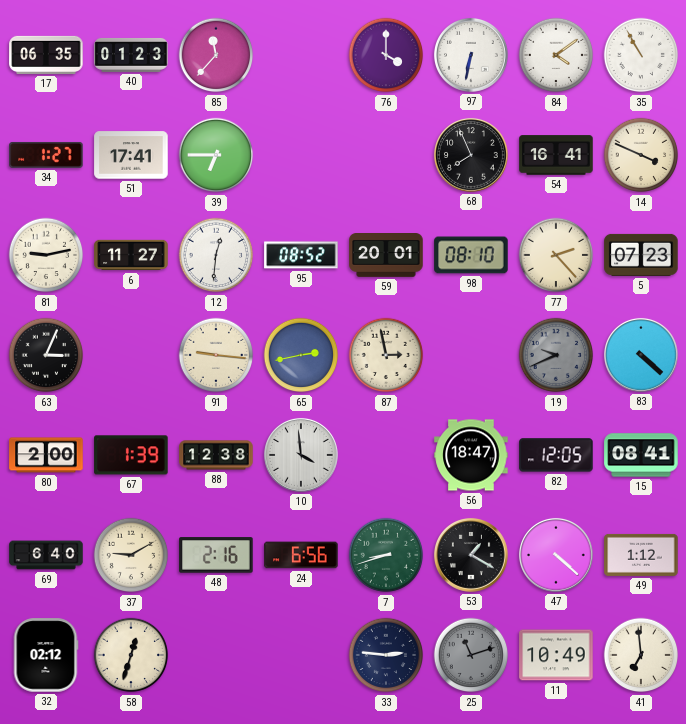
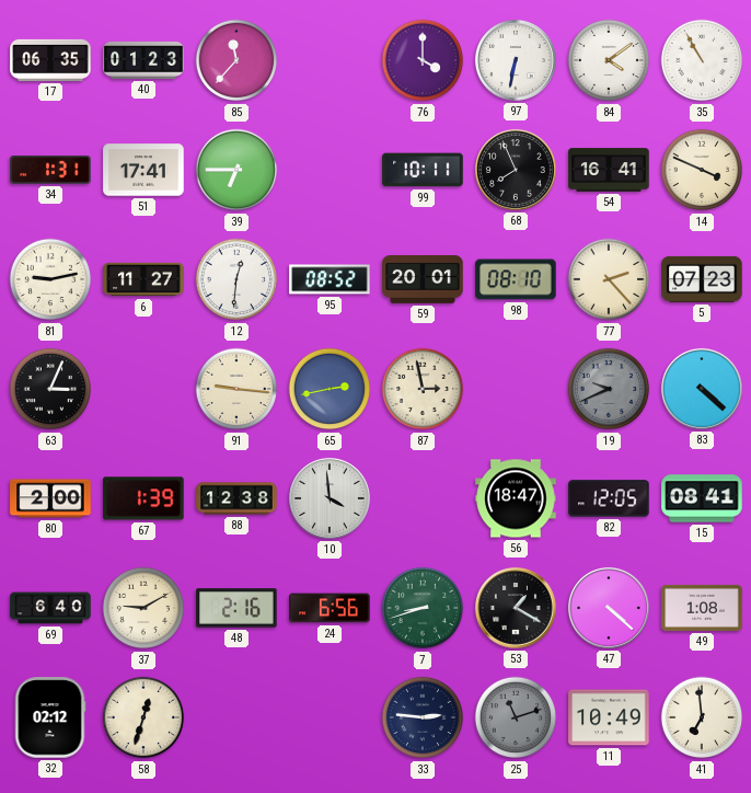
34: 1:27 -> 1:31
99: none -> 10:11
49: 1:12 -> 1:08
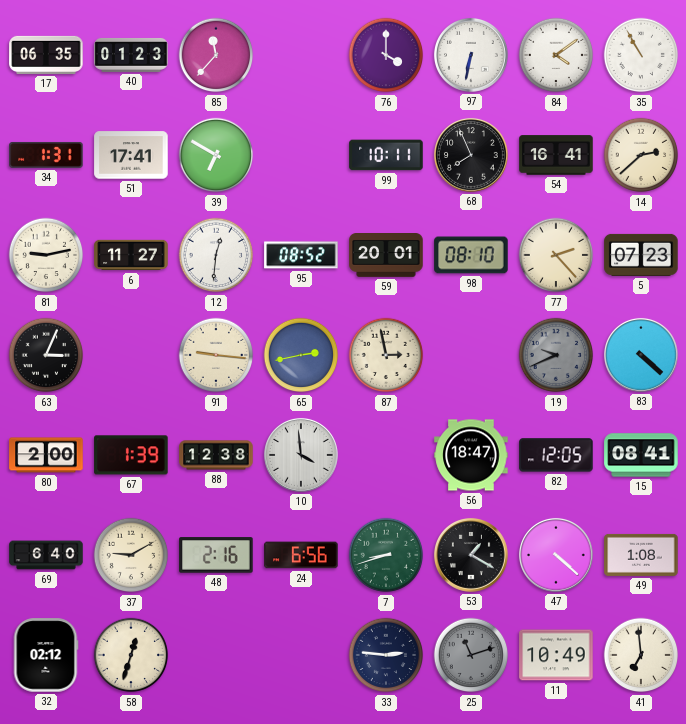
39: 6:45 -> 6:50
14: 3:49 -> 2:38
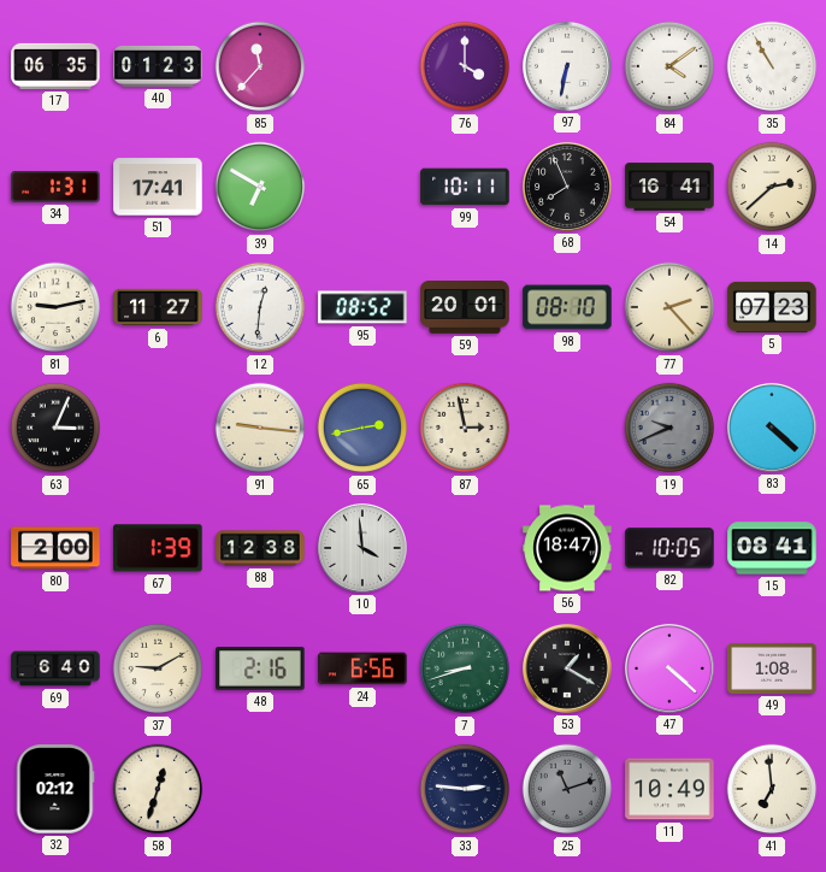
82: 12:05 -> 10:05
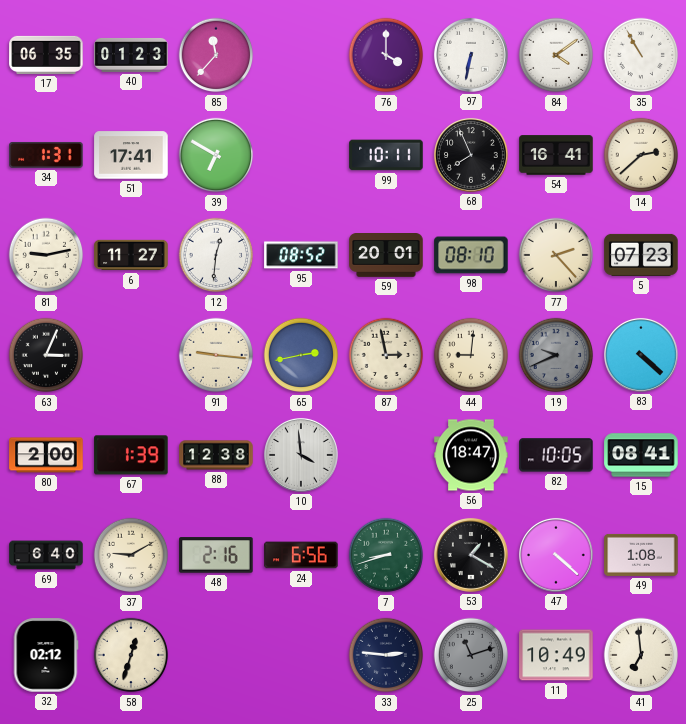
44: none -> 9:01
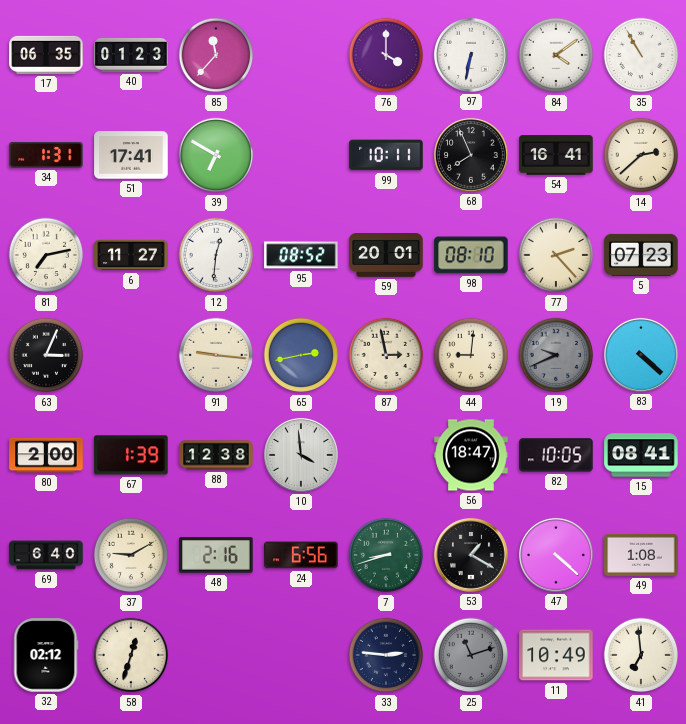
81: 9:13 -> 7:13
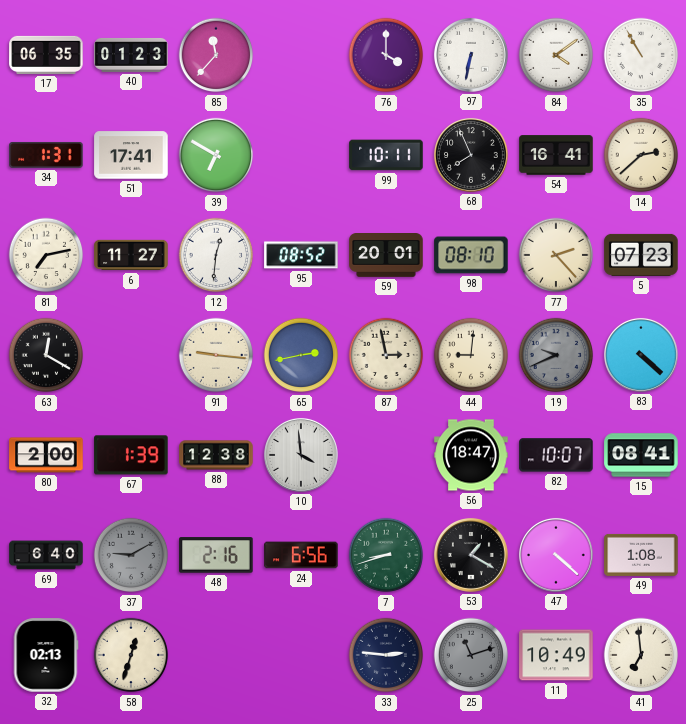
63: 3:04 -> 12:20
82: 10:05 -> 10:07
37 dial: cream -> grey
32: 02:12 -> 02:13
